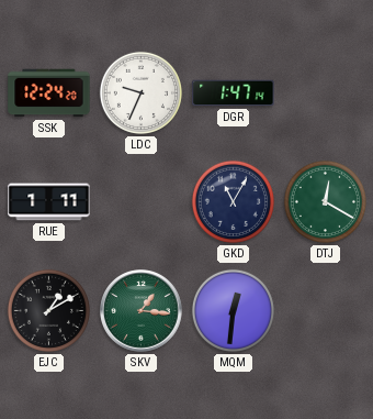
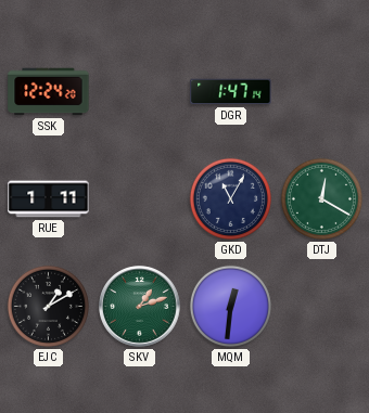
LDC: 9:34 -> none
SKV: 1:16 -> 1:12
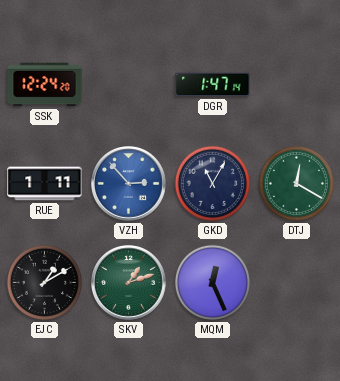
VZH: none -> 2:53
MQM: 12:31 -> 12:26
